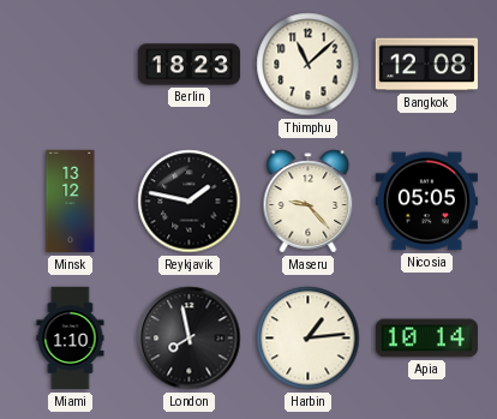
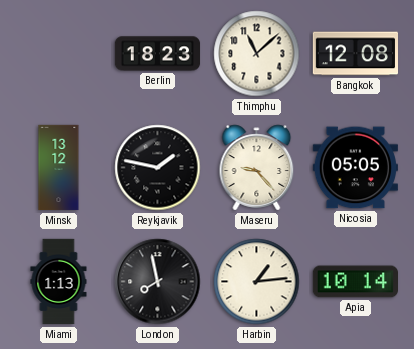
Miami: 1:10 -> 1:13
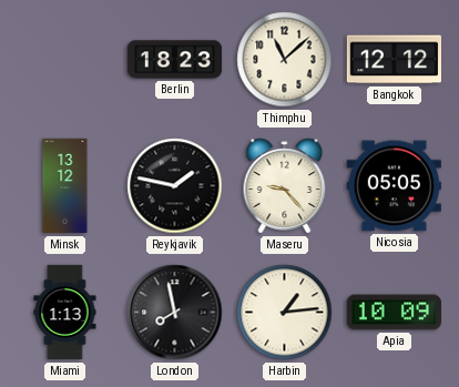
Bangkok: 12:08 -> 12:12
Apia: 10:14 -> 10:09
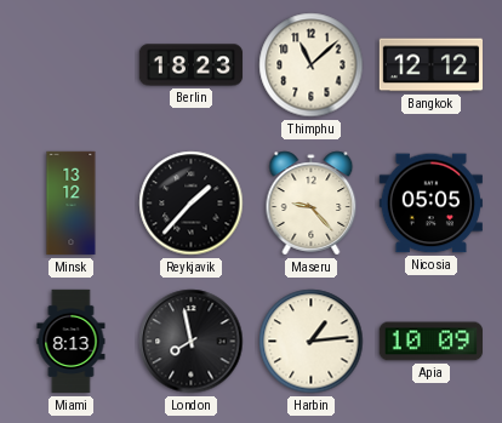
Reykjavik: 1:47 -> 1:37
Miami: 1:13 -> 8:13
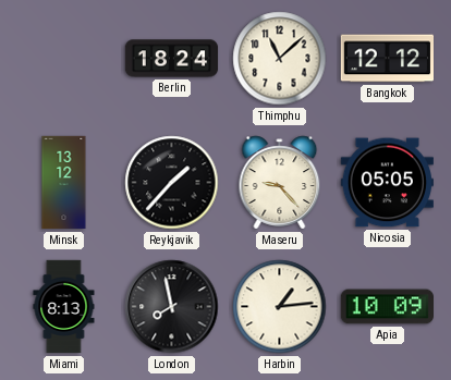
Berlin: 18:23 -> 18:24
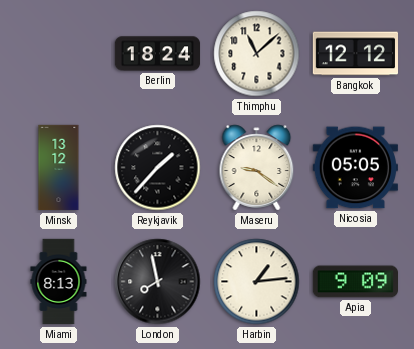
Maseru: 9:23 -> 9:21
Apia: 10:09 -> 9:09
